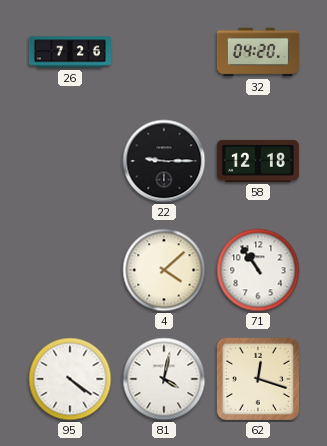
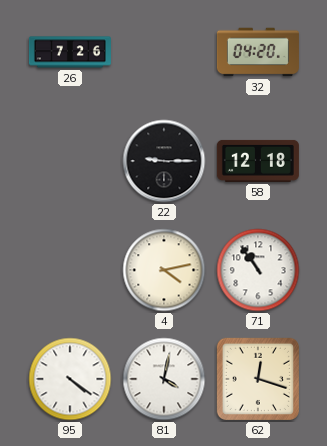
4: 4:08 -> 4:13
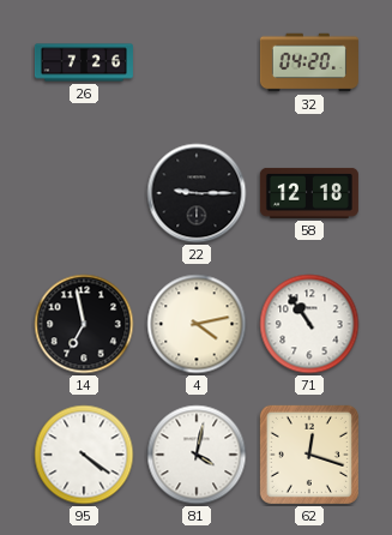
14: none -> 6:58
